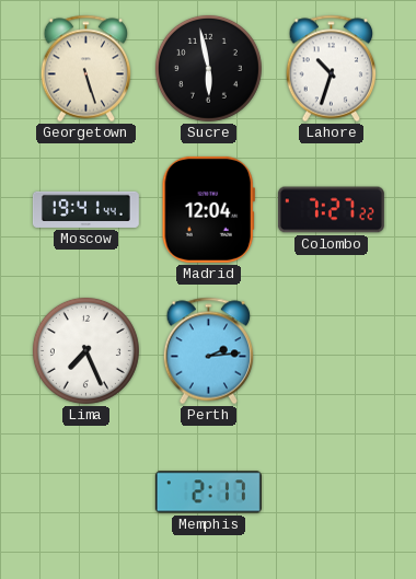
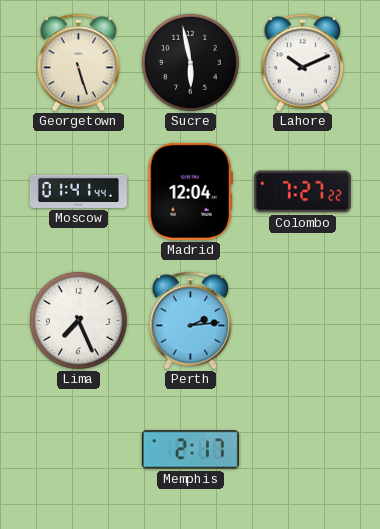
Lahore: 10:33 -> 10:11
Moscow: 19:41 -> 01:41
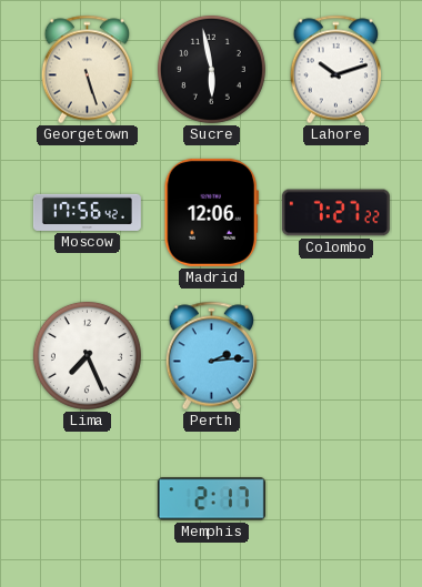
Lahore: 10:11 -> 10:12
Moscow: 01:41 -> 17:56
Madrid: 12:04 -> 12:06
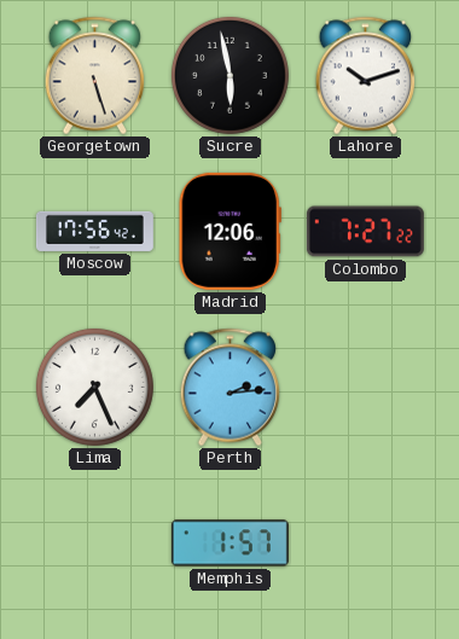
Memphis: 2:17 -> 1:57
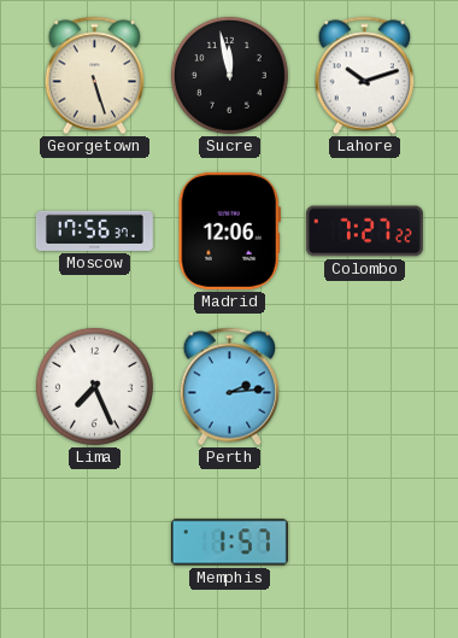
Sucre: 5:58 -> 11:58
Moscow: 17:56:42 -> 17:56:37
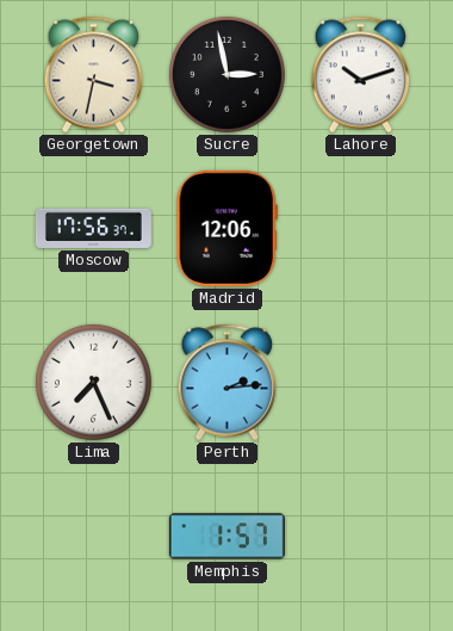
Georgetown: 5:27 -> 3:32
Sucre: 11:58 -> 2:58
Colombo: 7:27 -> none
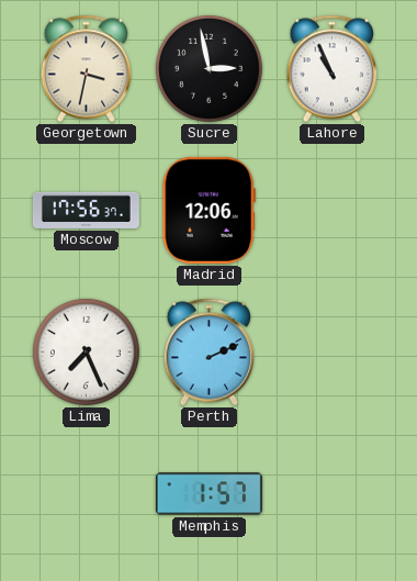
Lahore: 10:12 -> 10:56
Perth: 2:14 -> 2:11
